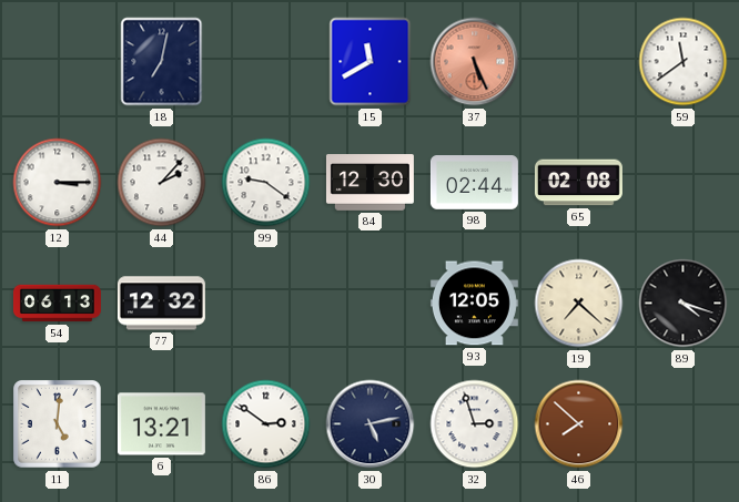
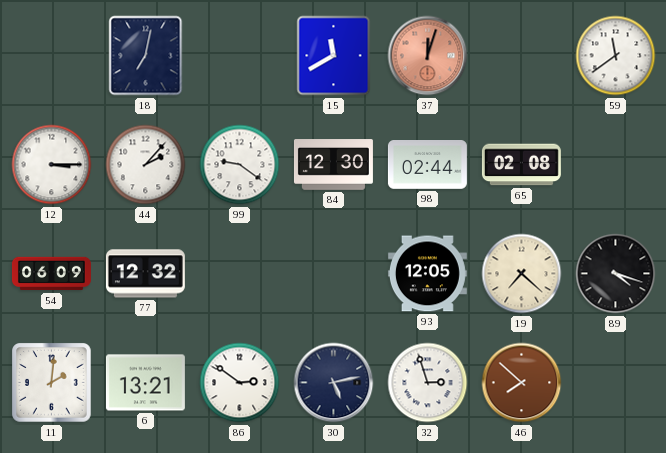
37: 5:26 -> 12:03
54: 06:13 -> 06:09
11: 5:01 -> 2:01
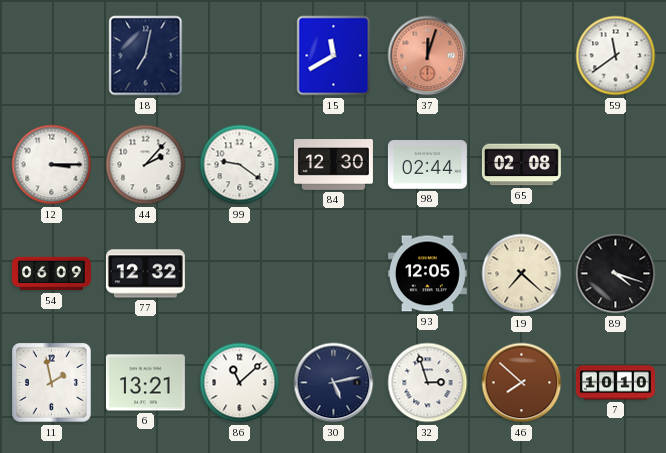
11: 2:01 -> 1:58
86: 2:51 -> 11:08
7: none -> 10:10
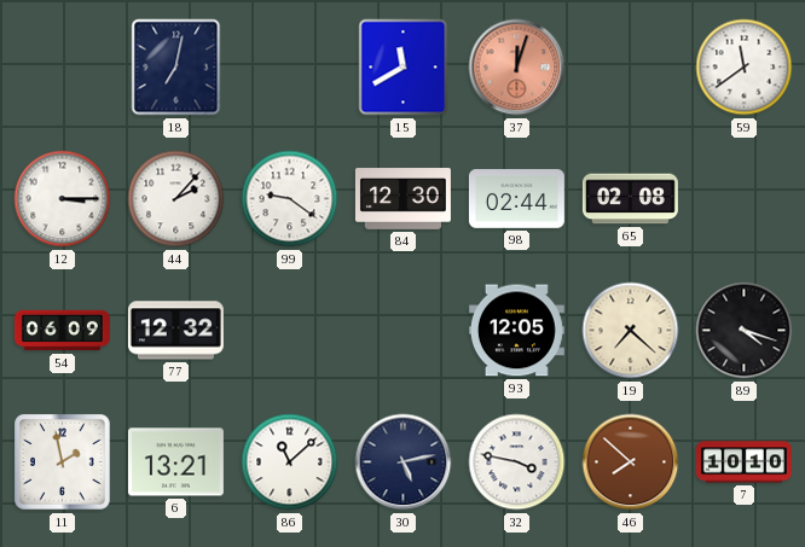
32: 2:57 -> 3:47
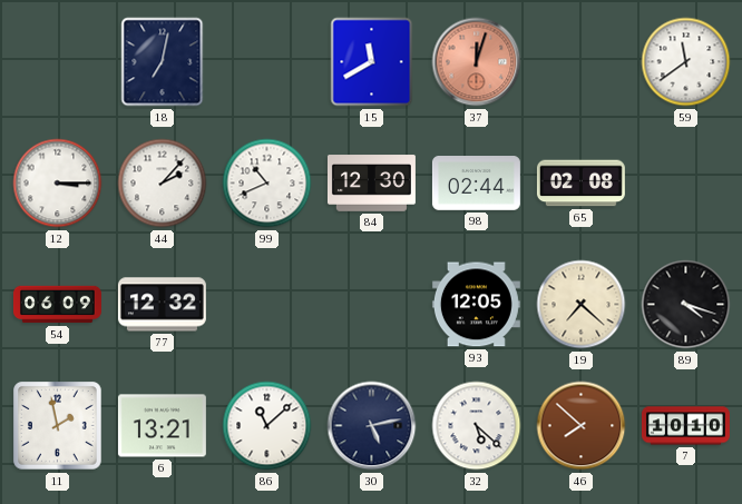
99: 9:21 -> 10:41
32: 3:47 -> 5:22
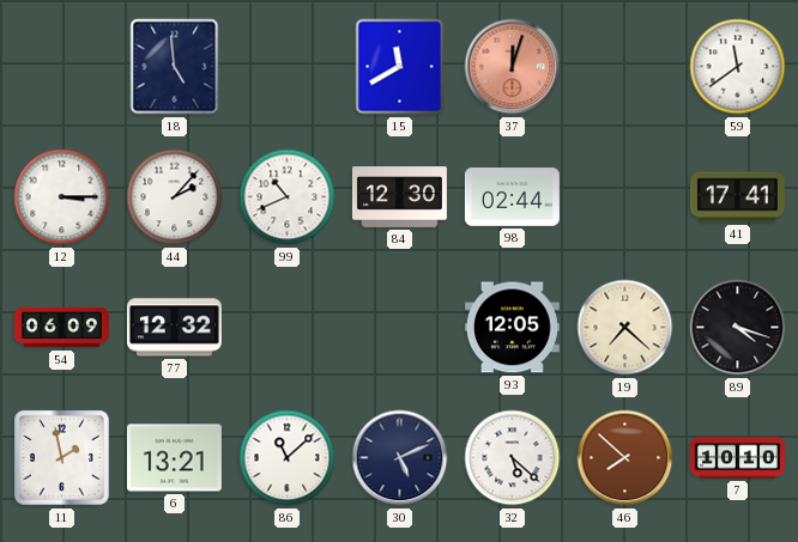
18: 7:02 -> 4:59
65: 02:08 -> none
41: none -> 17:41
30: 5:13 -> 5:11
